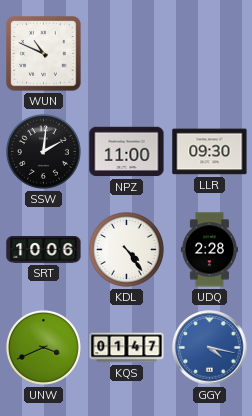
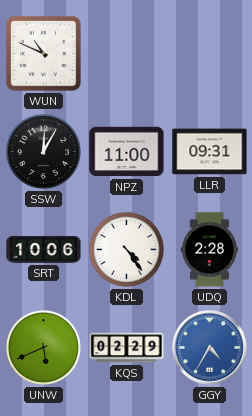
SSW: 2:01 -> 12:05
LLR: 09:30 -> 09:31
UNW: 3:41 -> 5:41
KQS: 01:47 -> 02:29
GGY: 4:17 -> 4:35
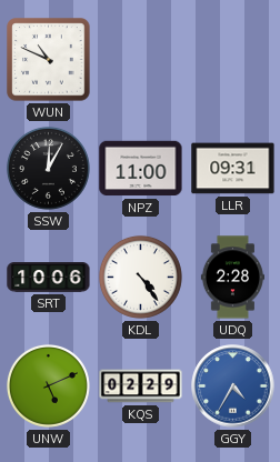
UNW: 5:41 -> 5:11
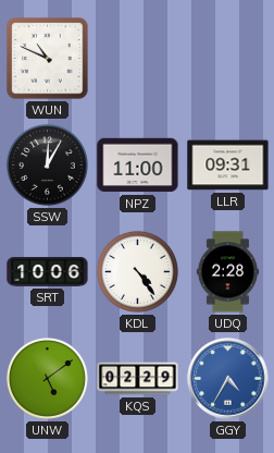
UNW: 5:11 -> 5:09
